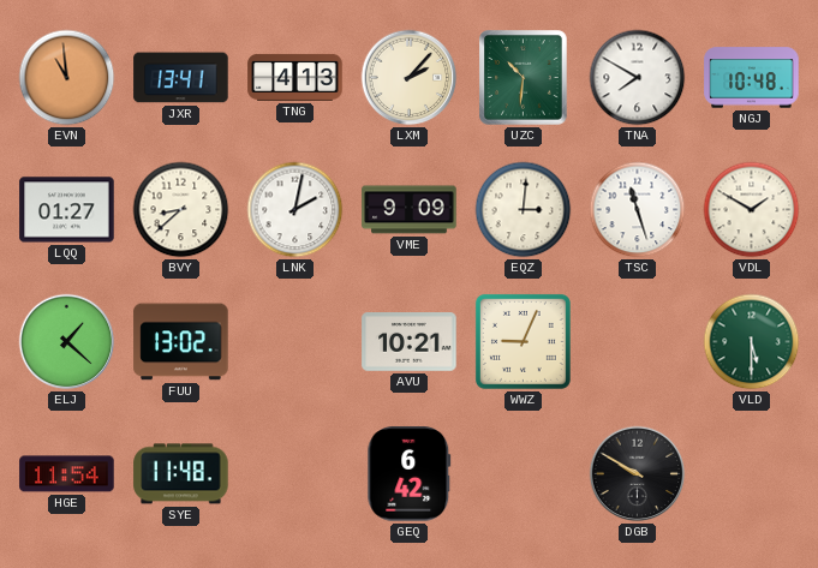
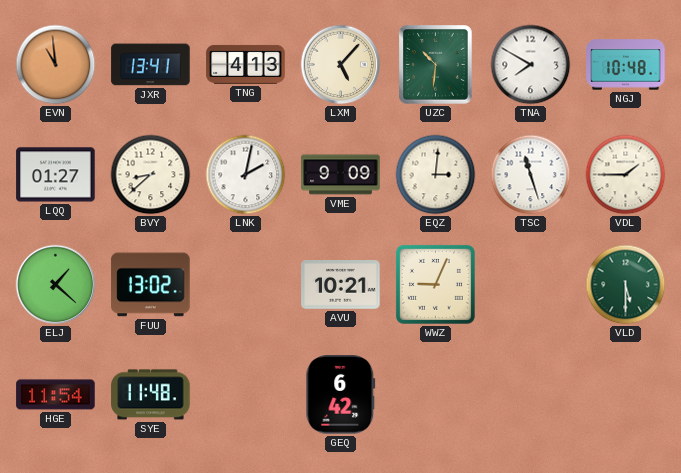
LXM: 2:07 -> 5:07
VDL: 1:50 -> 1:45
DGB: 9:50 -> none
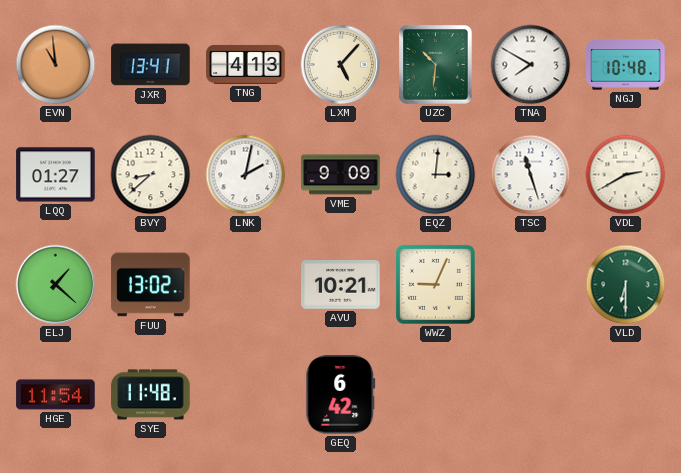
VDL: 1:45 -> 2:40
VLD: 5:30 -> 6:30
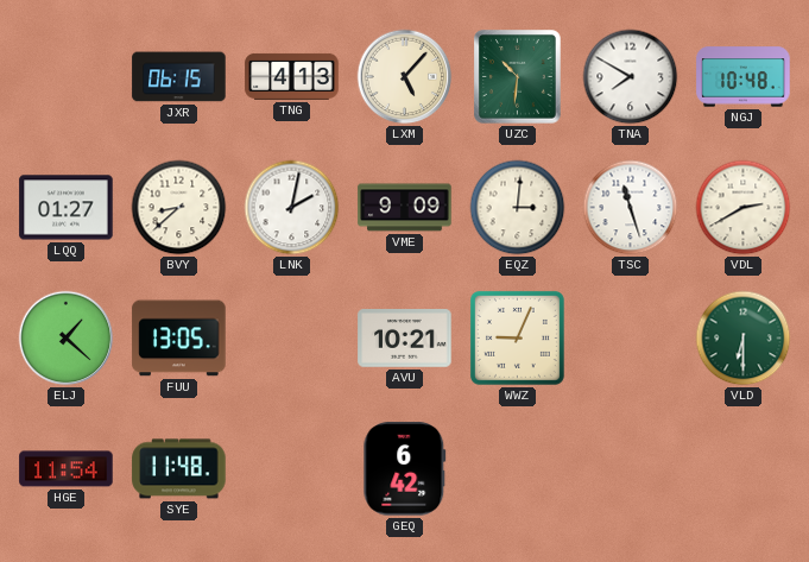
EVN: 10:59 -> none
JXR: 13:41 -> 06:15
FUU: 13:02 -> 13:05
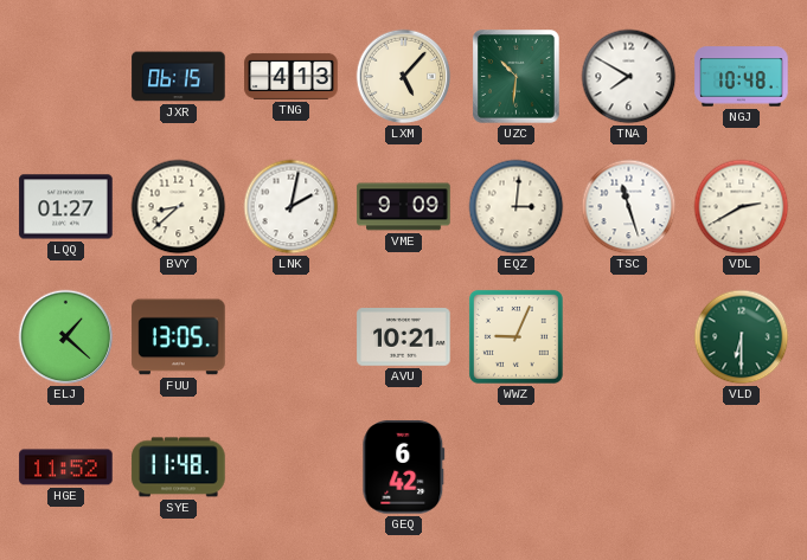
HGE: 11:54 -> 11:52
